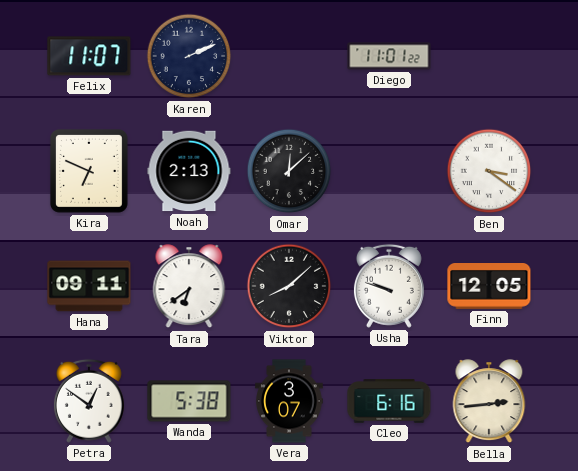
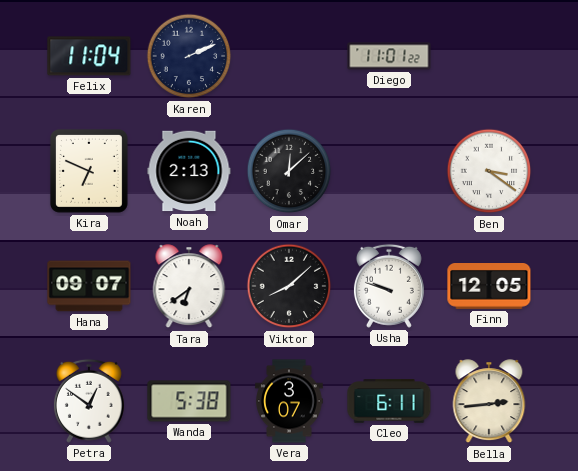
Felix: 11:07 -> 11:04
Hana: 09:11 -> 09:07
Cleo: 6:16 -> 6:11
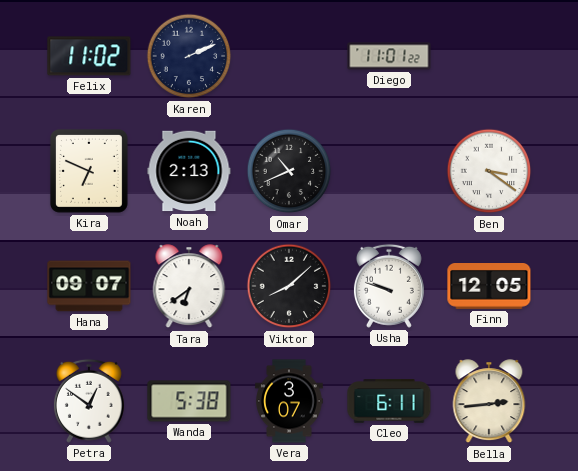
Felix: 11:04 -> 11:02
Omar: 12:08 -> 10:41
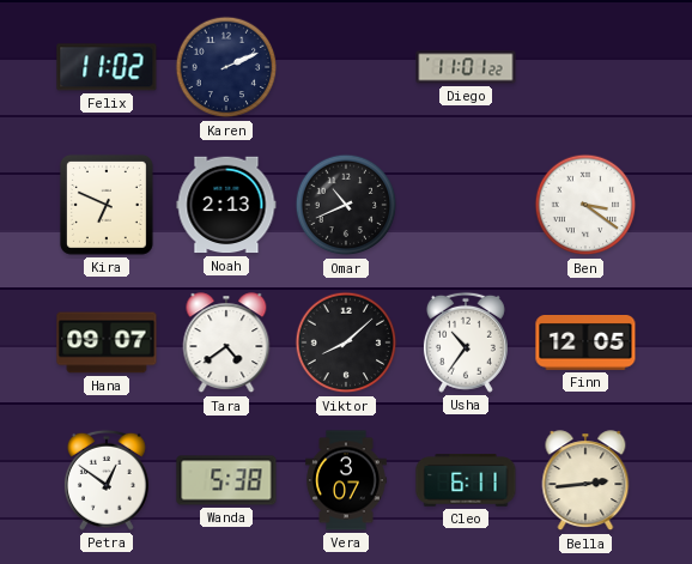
Tara: 6:39 -> 4:39
Usha: 9:48 -> 10:36
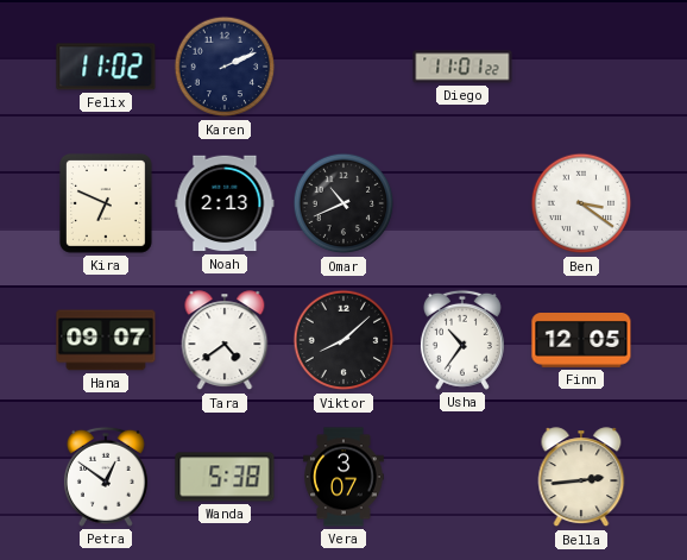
Cleo: 6:11 -> none
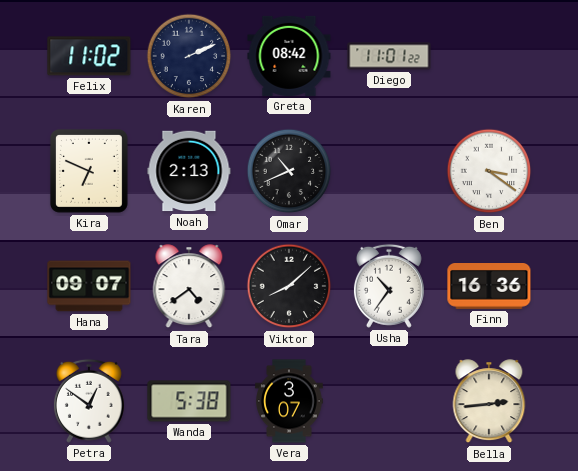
Greta: none -> 08:42
Finn: 12:05 -> 16:36
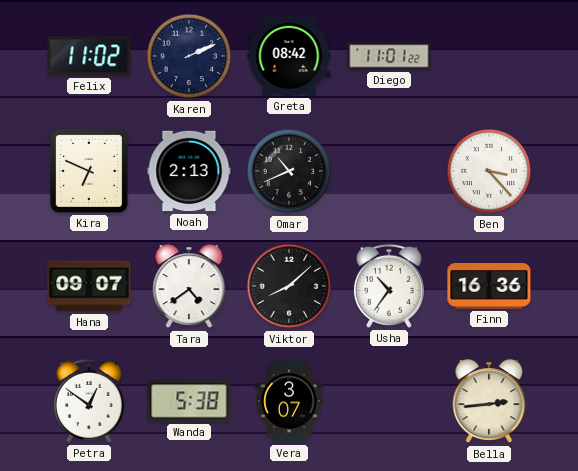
Ben: 3:21 -> 3:23
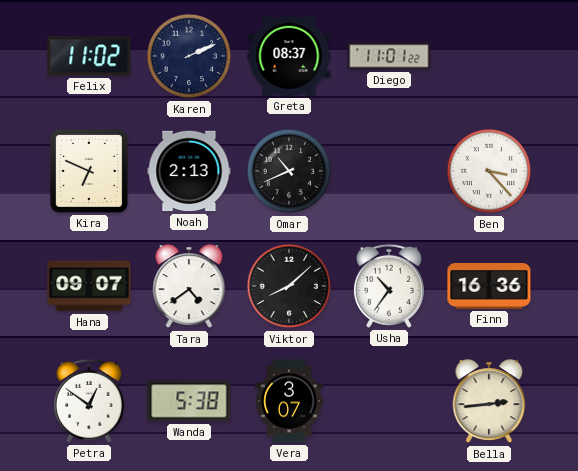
Greta: 08:42 -> 08:37
